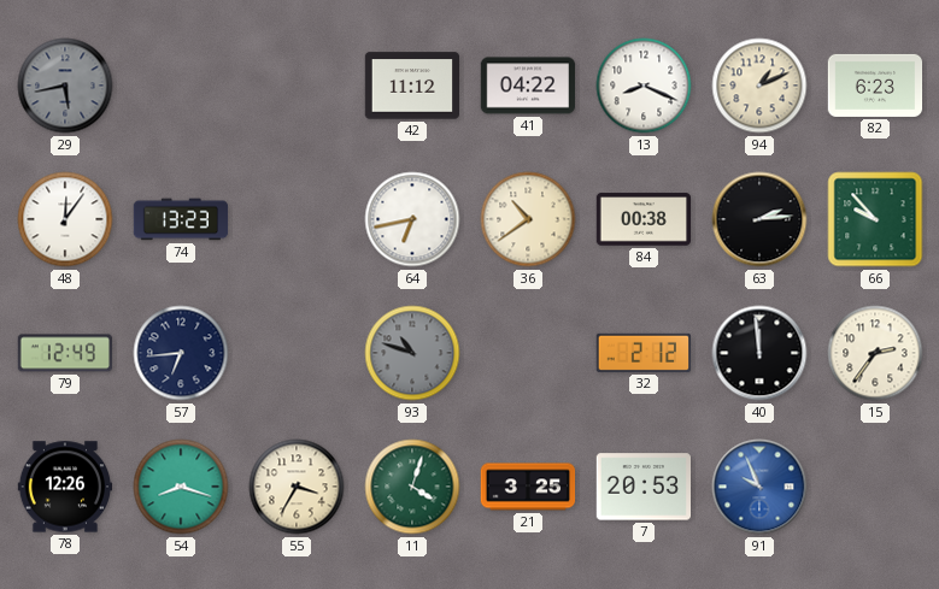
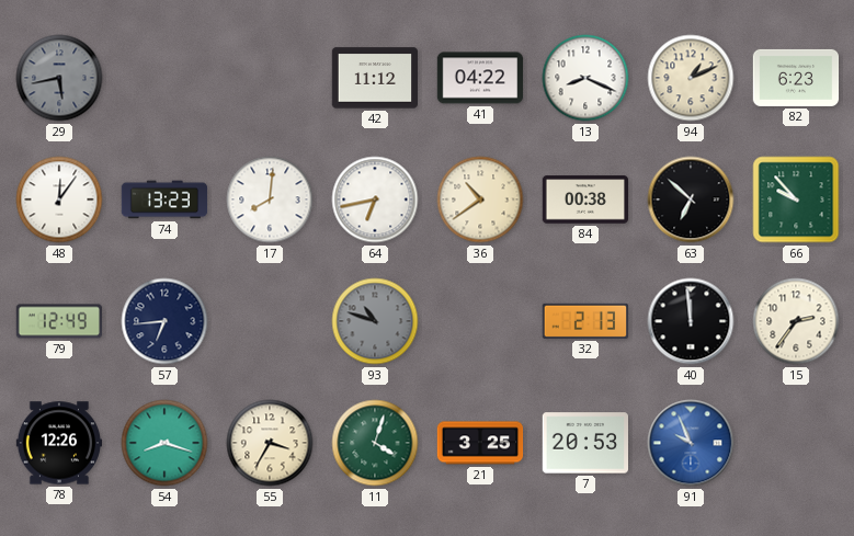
17: none -> 8:01
63: 2:14 -> 6:52
32: 2:12 -> 2:13
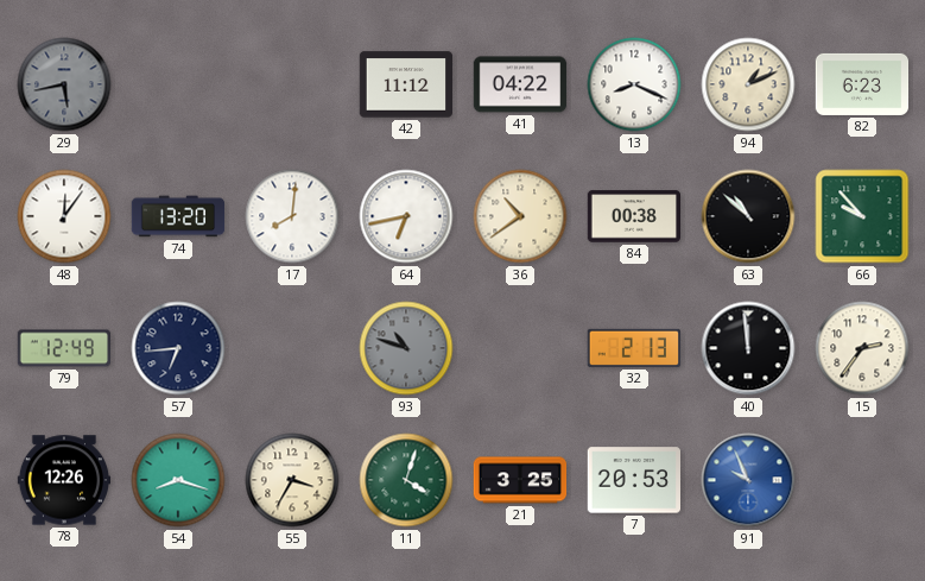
74: 13:23 -> 13:20
63: 6:52 -> 10:52
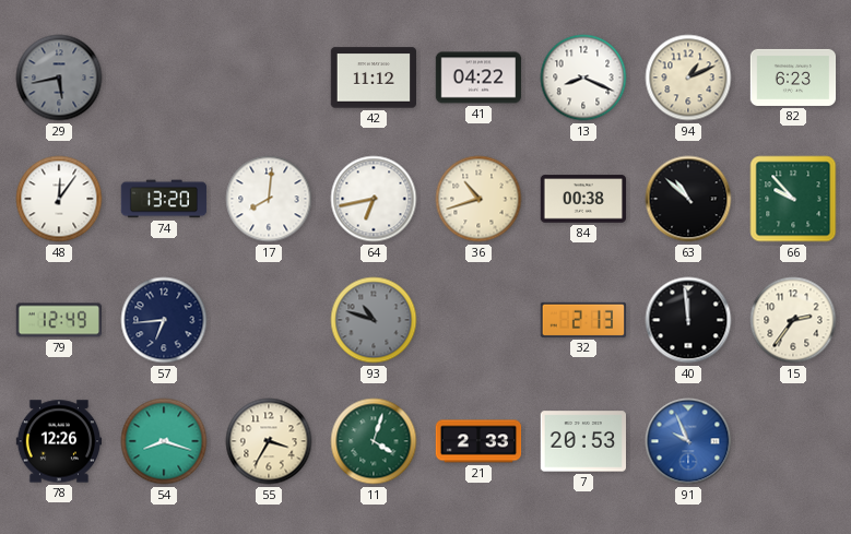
36: 10:39 -> 10:42
21: 3:25 -> 2:33
